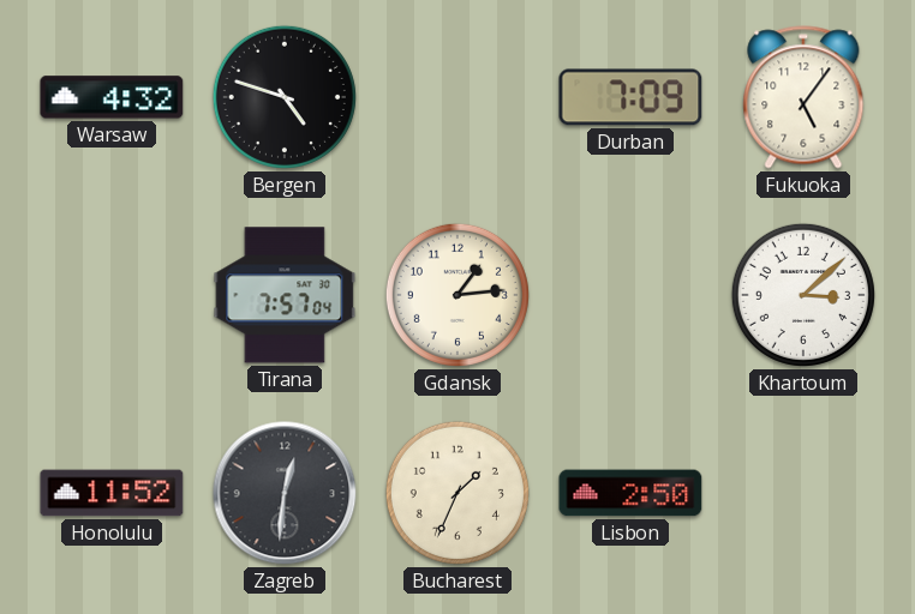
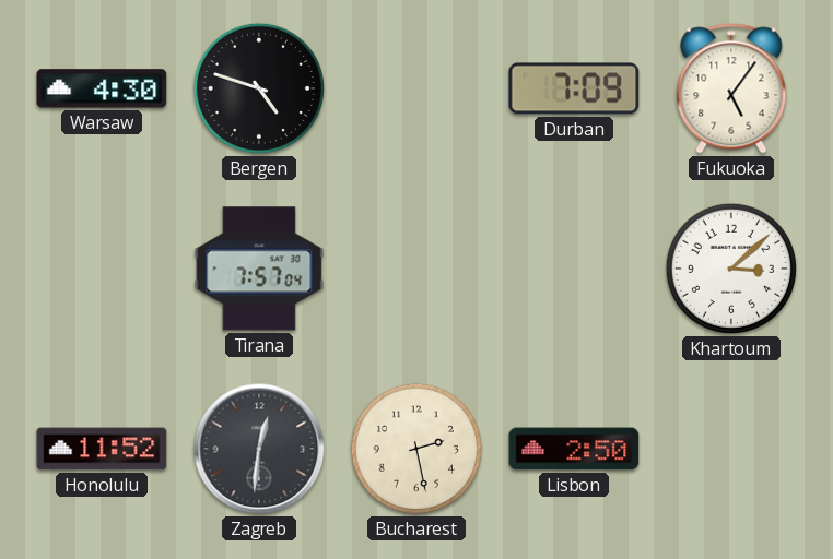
Warsaw: 4:32 -> 4:30
Gdansk: 1:14 -> none
Bucharest: 1:34 -> 2:28
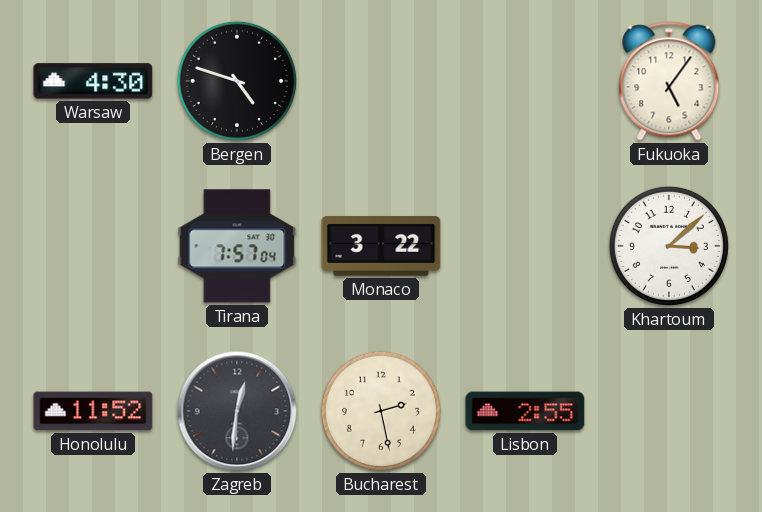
Durban: 7:09 -> none
Monaco: none -> 3:22
Lisbon: 2:50 -> 2:55
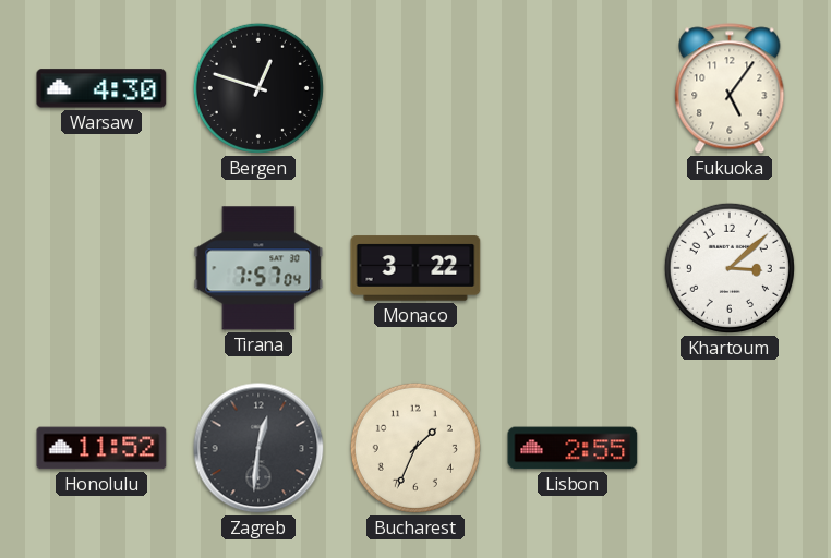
Bergen: 4:48 -> 12:48
Bucharest: 2:28 -> 1:34
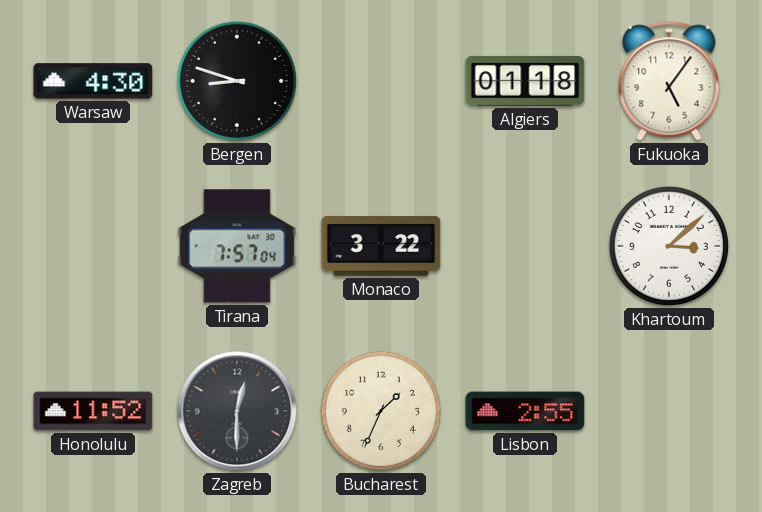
Bergen: 12:48 -> 8:48
Algiers: none -> 01:18
Zagreb: 12:31 -> 12:30
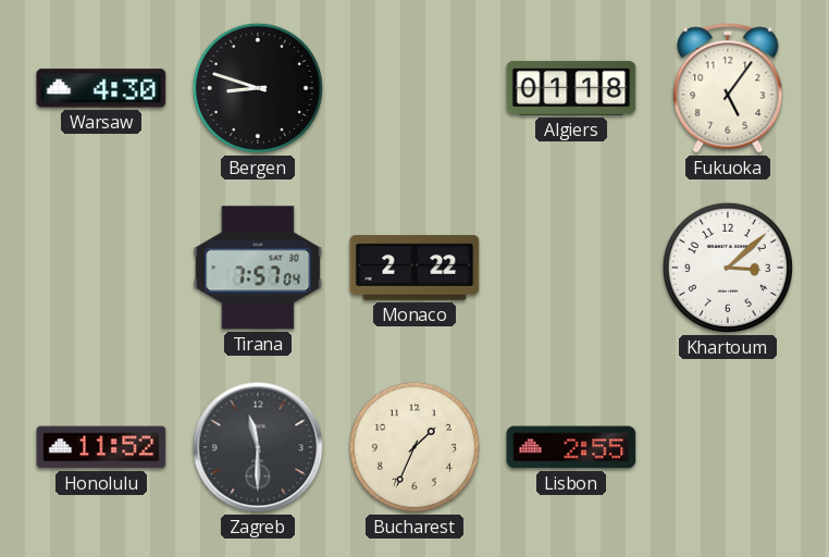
Monaco: 3:22 -> 2:22
Zagreb: 12:30 -> 11:30
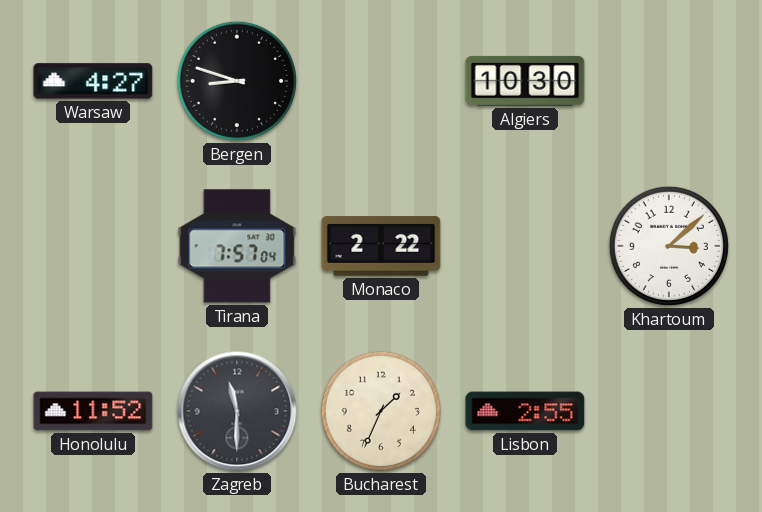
Warsaw: 4:30 -> 4:27
Algiers: 01:18 -> 10:30
Fukuoka: 5:06 -> none
